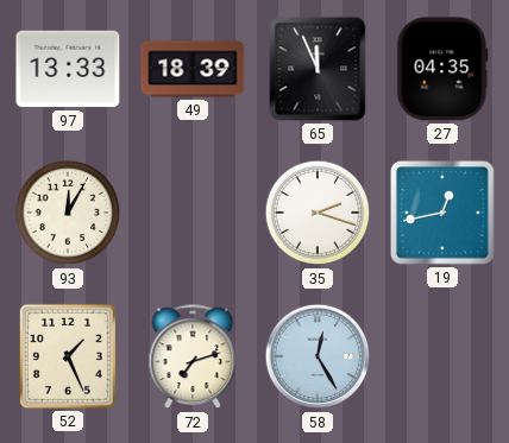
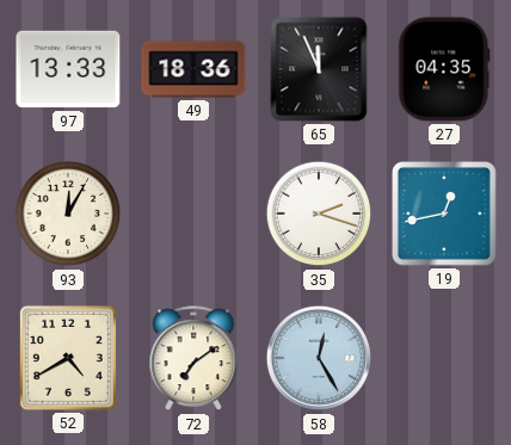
49: 18:39 -> 18:36
52: 1:26 -> 4:40
72: 7:12 -> 7:09
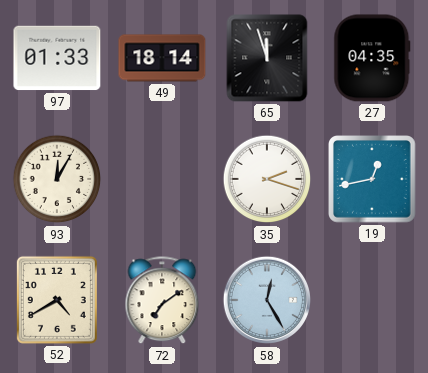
97: 13:33 -> 01:33
49: 18:36 -> 18:14
65: 11:56 -> 11:57
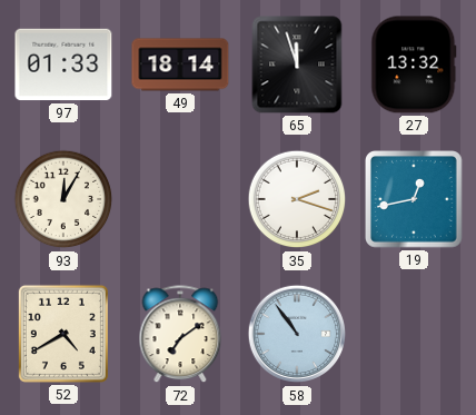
27: 04:35 -> 13:32
58: 12:25 -> 10:54
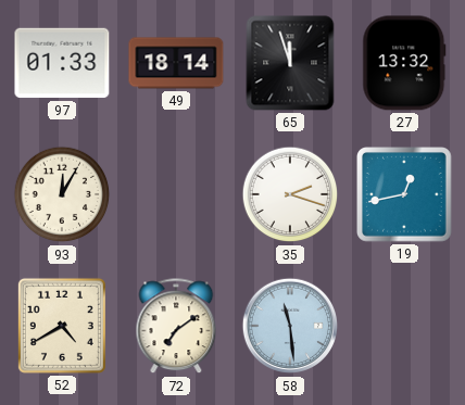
58: 10:54 -> 11:29
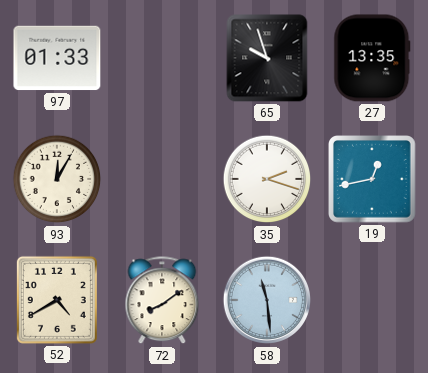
49: 18:14 -> none
65: 11:57 -> 9:57
27: 13:32 -> 13:35
72: 7:09 -> 8:09
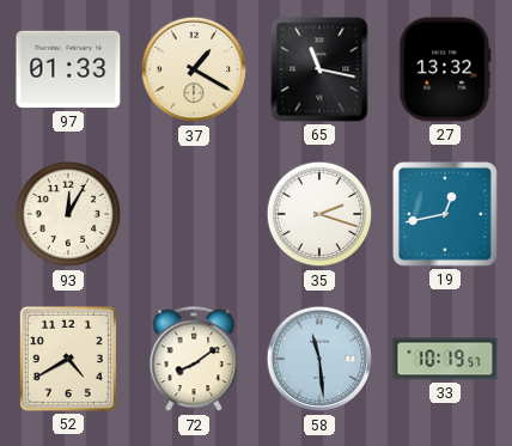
37: none -> 1:20
65: 9:57 -> 11:17
27: 13:35 -> 13:32
33: none -> 10:19
